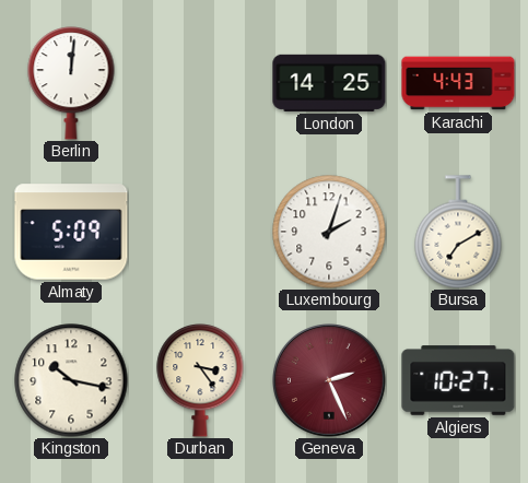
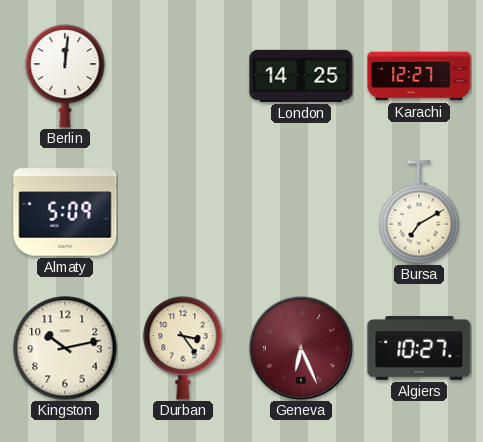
Karachi: 4:43 -> 12:27
Luxembourg: 2:03 -> none
Kingston: 10:17 -> 10:13
Geneva: 2:26 -> 6:26
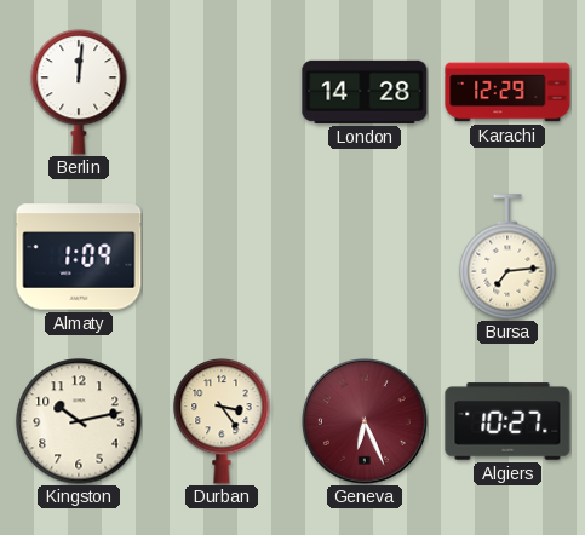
London: 14:25 -> 14:28
Karachi: 12:27 -> 12:29
Almaty: 5:09 -> 1:09
Bursa: 7:10 -> 7:14
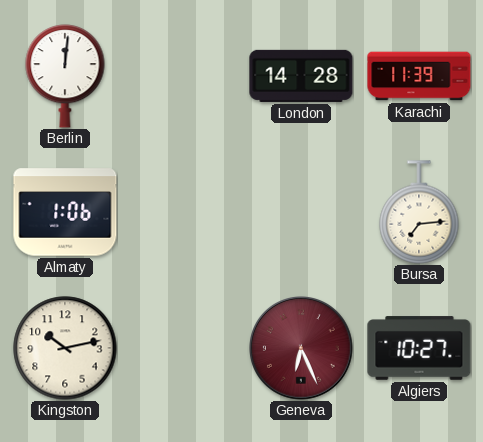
Karachi: 12:29 -> 11:39
Almaty: 1:09 -> 1:06
Durban: 3:24 -> none
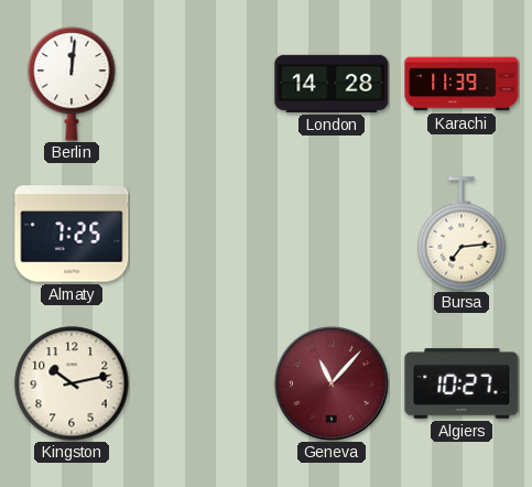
Almaty: 1:06 -> 7:25
Geneva: 6:26 -> 11:07
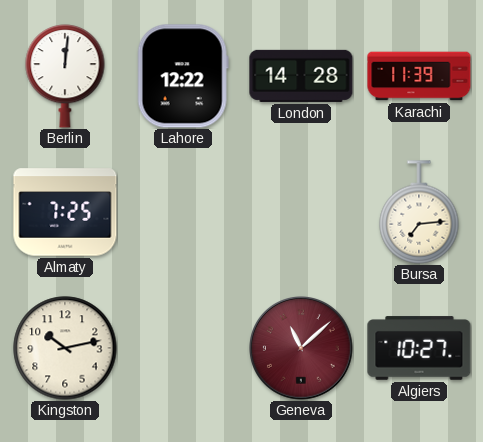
Lahore: none -> 12:22
Geneva: 11:07 -> 11:08
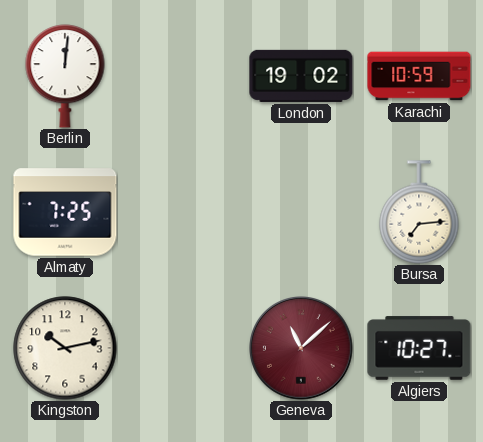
Lahore: 12:22 -> none
London: 14:28 -> 19:02
Karachi: 11:39 -> 10:59
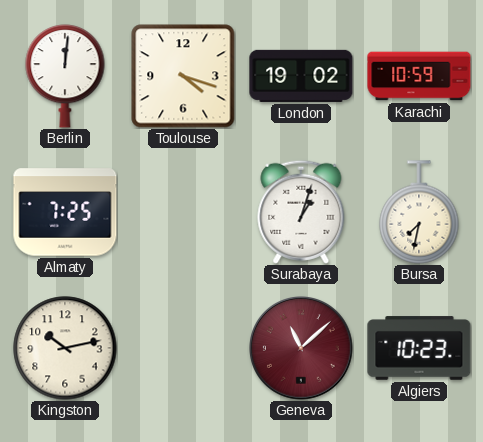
Toulouse: none -> 4:18
Surabaya: none -> 1:03
Bursa: 7:14 -> 7:32
Algiers: 10:27 -> 10:23
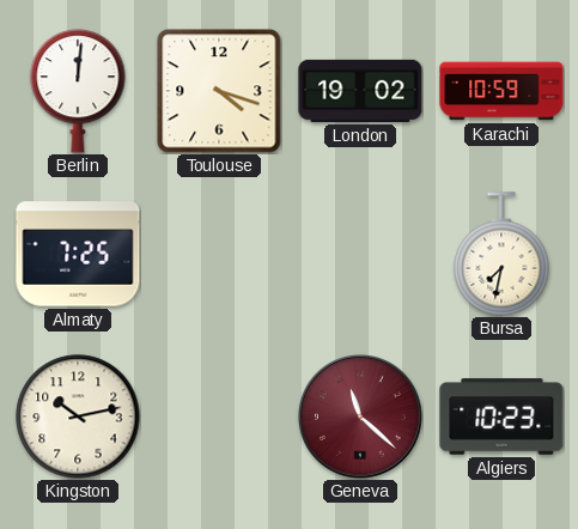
Surabaya: 1:03 -> none
Geneva: 11:08 -> 11:22
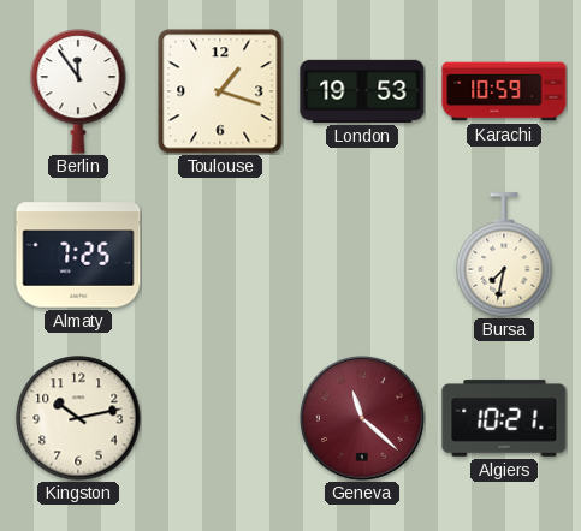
Berlin: 12:01 -> 11:54
Toulouse: 4:18 -> 1:18
London: 19:02 -> 19:53
Algiers: 10:23 -> 10:21
